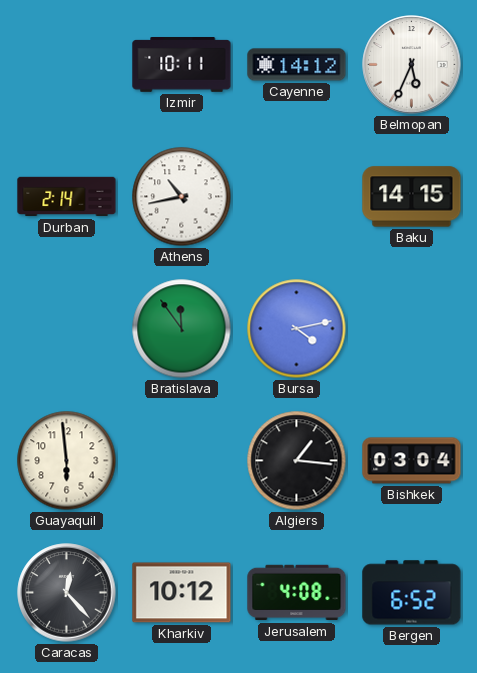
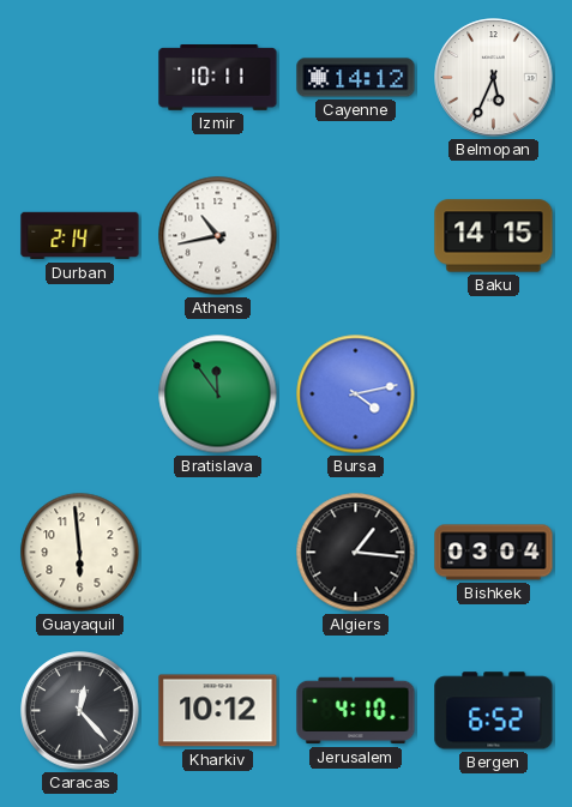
Jerusalem: 4:08 -> 4:10
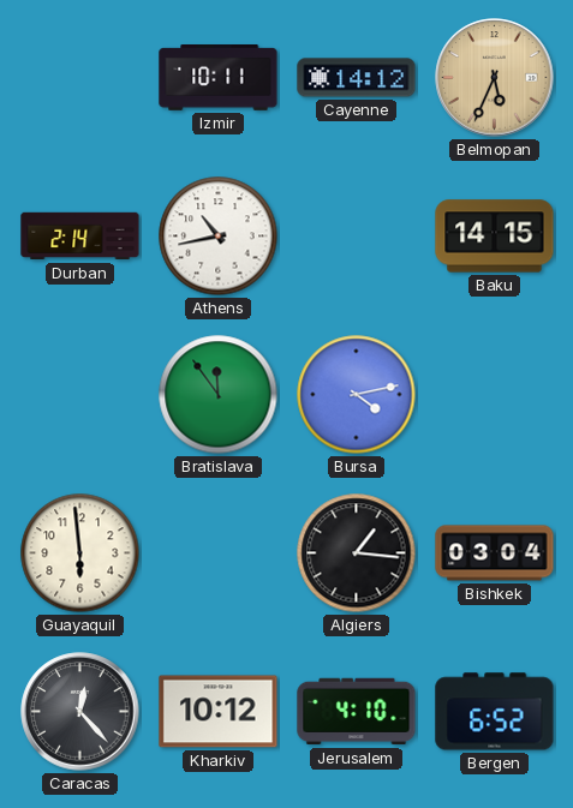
Belmopan dial: white -> champagne
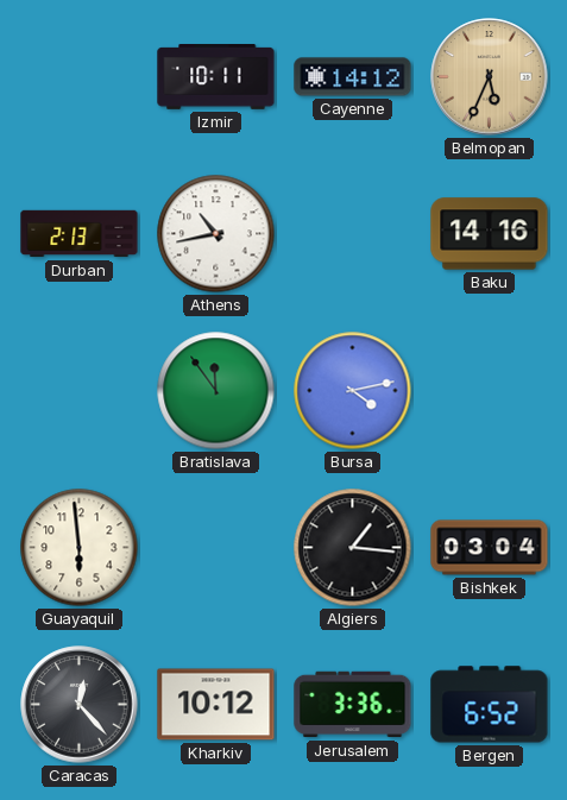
Durban: 2:14 -> 2:13
Baku: 14:15 -> 14:16
Jerusalem: 4:10 -> 3:36
